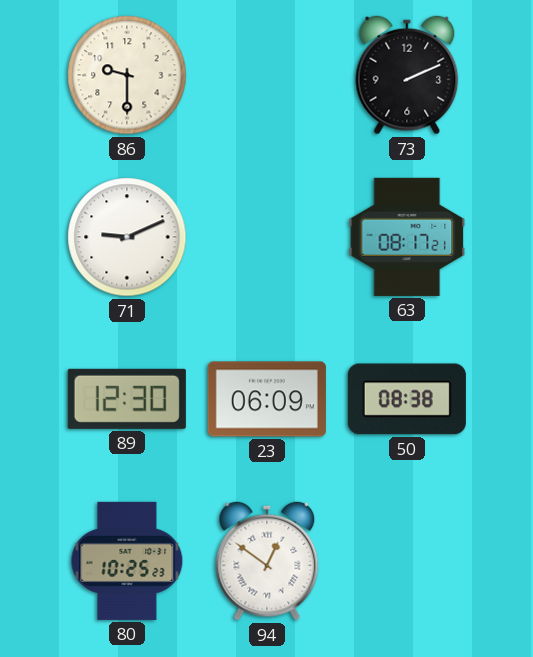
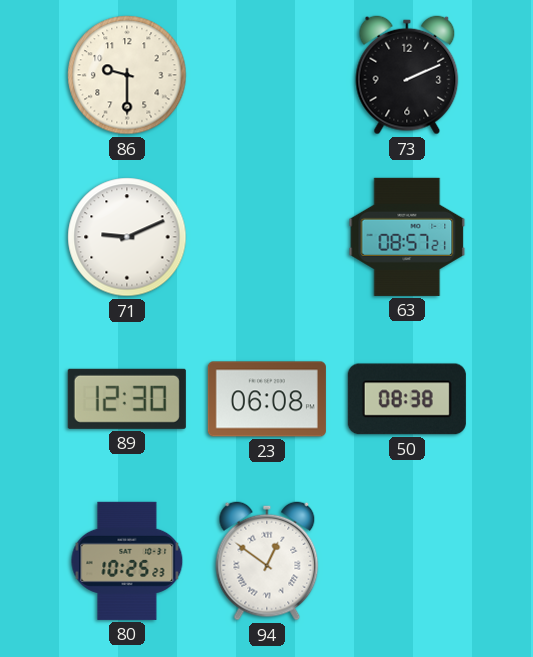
63: 08:17 -> 08:57
23: 06:09 -> 06:08
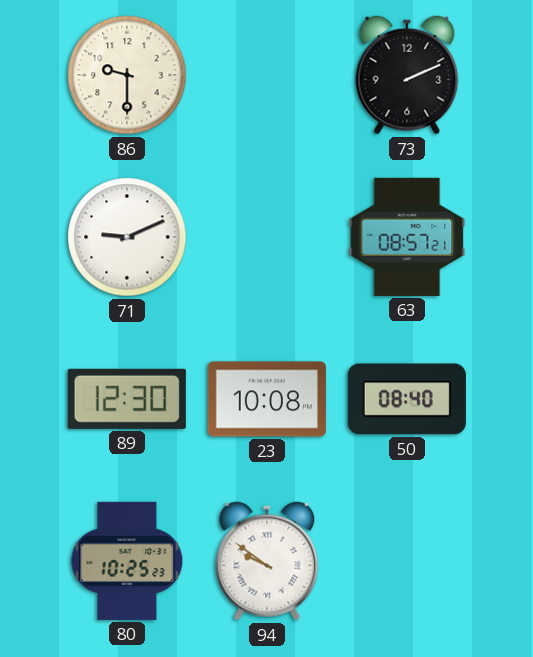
23: 06:08 -> 10:08
50: 08:38 -> 08:40
94: 12:51 -> 9:51
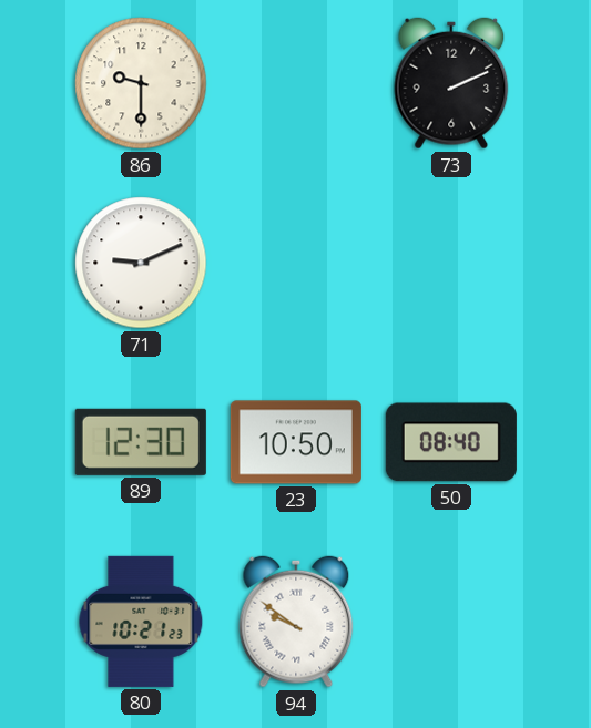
63: 08:57 -> none
23: 10:08 -> 10:50
80: 10:25 -> 10:21
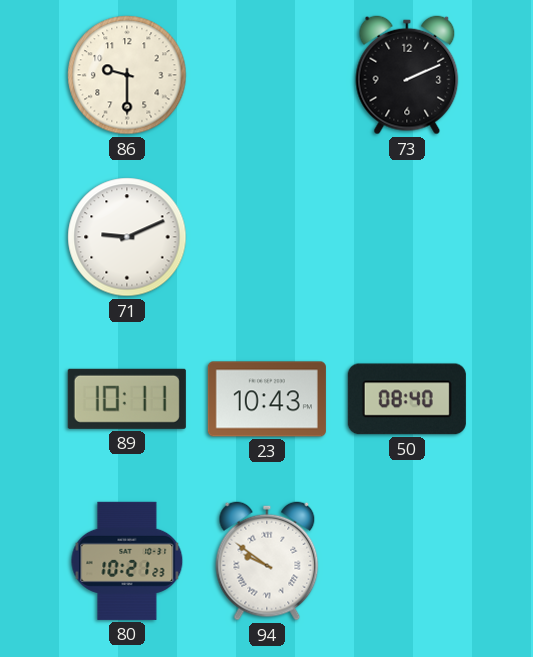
89: 12:30 -> 10:11
23: 10:50 -> 10:43
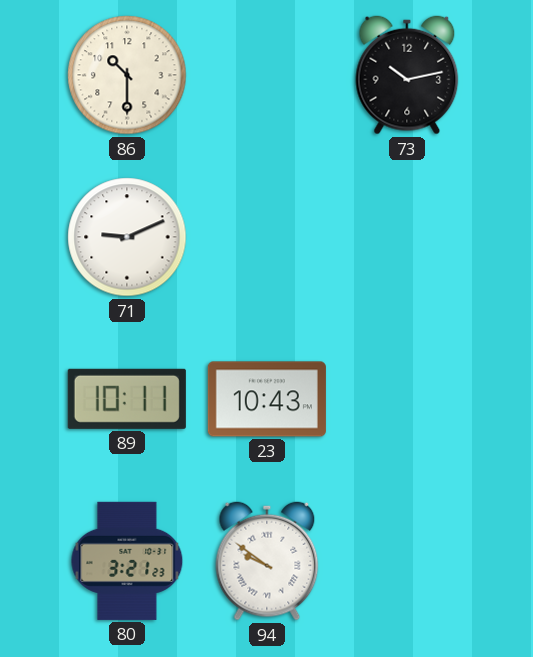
86: 9:30 -> 10:30
73: 2:11 -> 10:13
50: 08:40 -> none
80: 10:21 -> 3:21
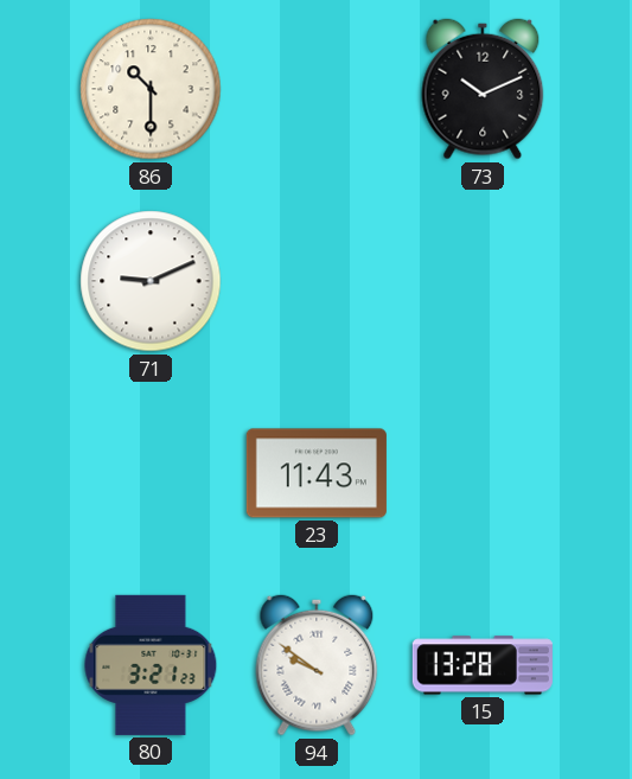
73: 10:13 -> 10:11
89: 10:11 -> none
23: 10:43 -> 11:43
15: none -> 13:28
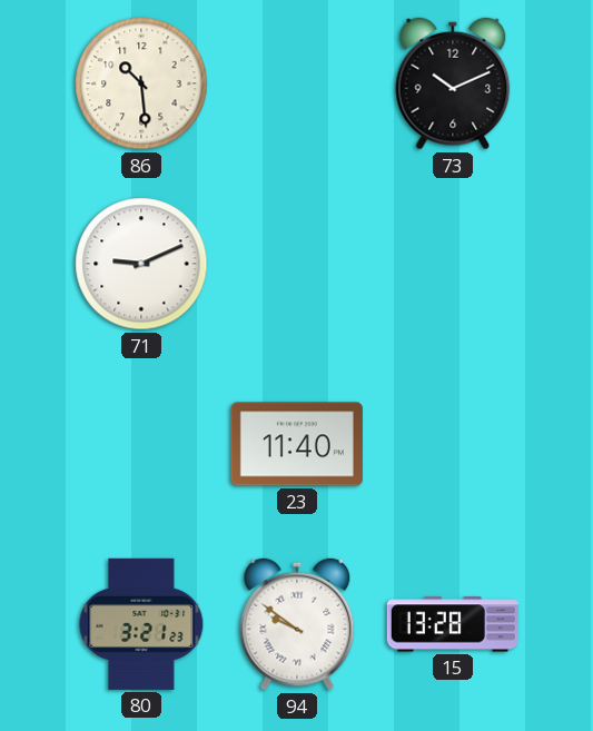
86: 10:30 -> 10:29
23: 11:43 -> 11:40
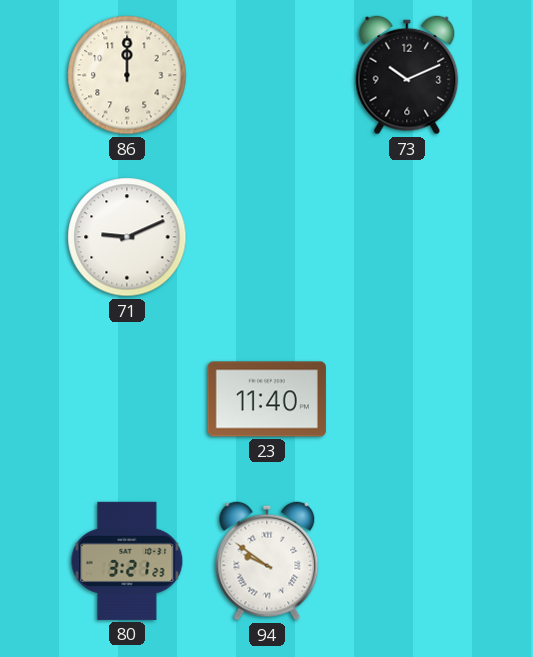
86: 10:29 -> 12:00
15: 13:28 -> none
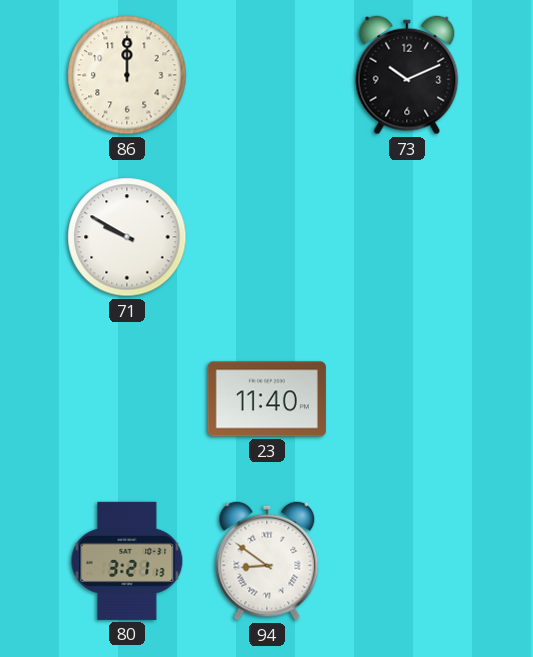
71: 9:11 -> 9:50
80: 3:21:23 -> 3:21:13
94: 9:51 -> 8:51
